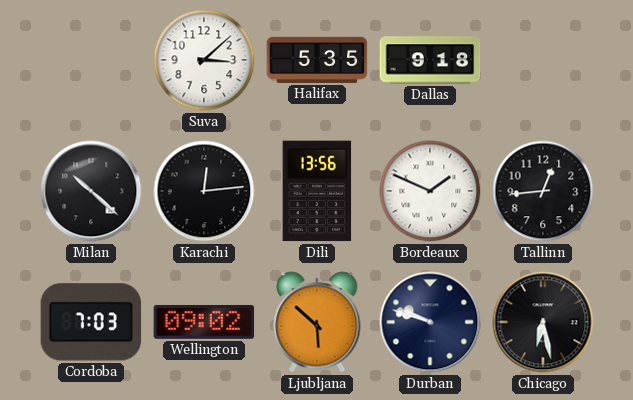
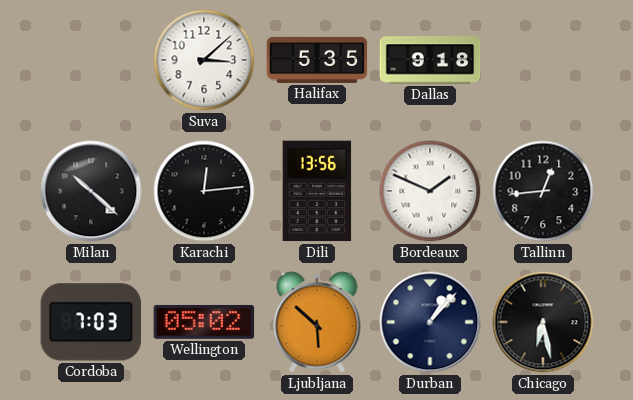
Wellington: 09:02 -> 05:02
Durban: 9:48 -> 1:07
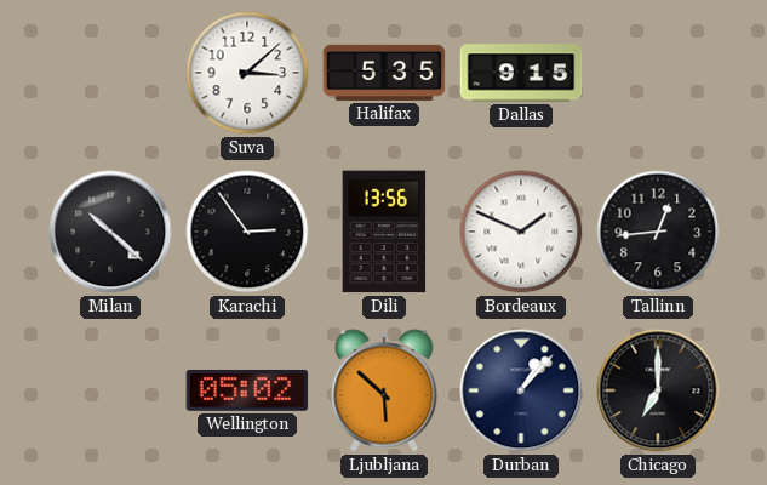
Dallas: 9:18 -> 9:15
Karachi: 12:14 -> 2:54
Cordoba: 7:03 -> none
Chicago: 6:28 -> 7:00
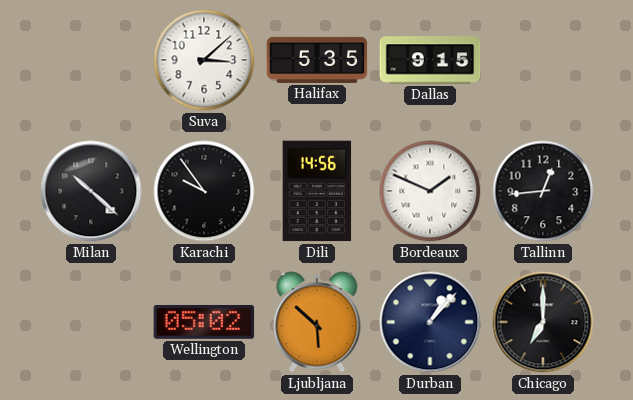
Karachi: 2:54 -> 9:54
Dili: 13:56 -> 14:56
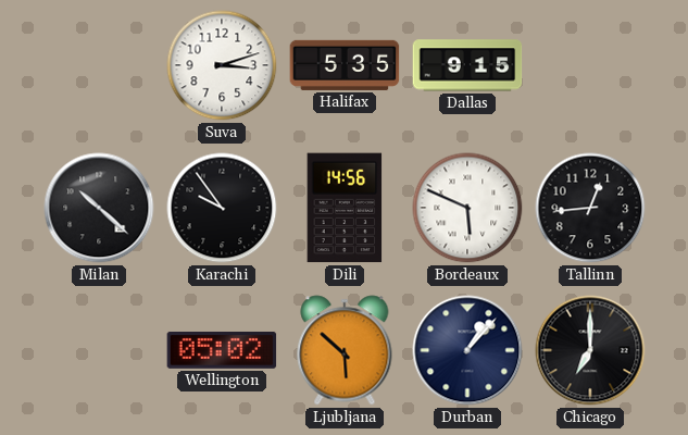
Suva: 3:08 -> 3:12
Bordeaux: 1:49 -> 5:49
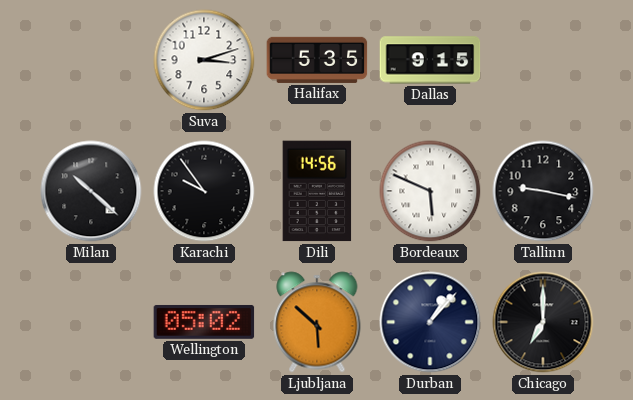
Tallinn: 12:44 -> 9:17
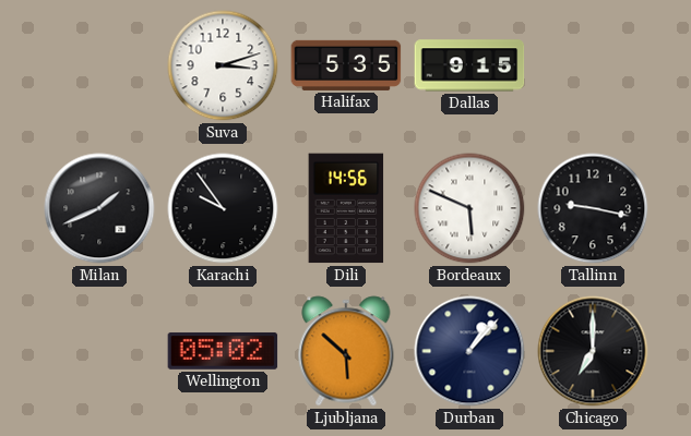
Milan: 10:22 -> 1:41
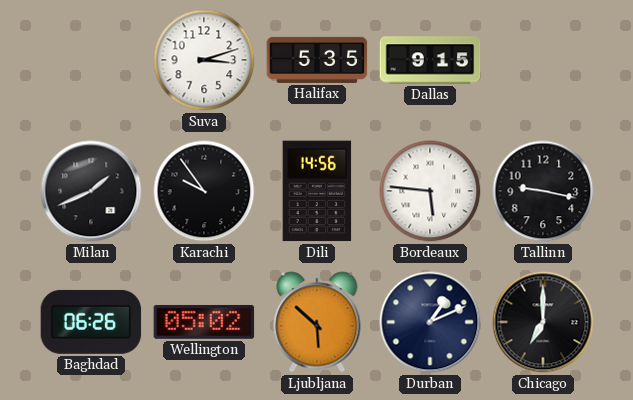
Bordeaux: 5:49 -> 5:46
Baghdad: none -> 06:26
Durban: 1:07 -> 1:11
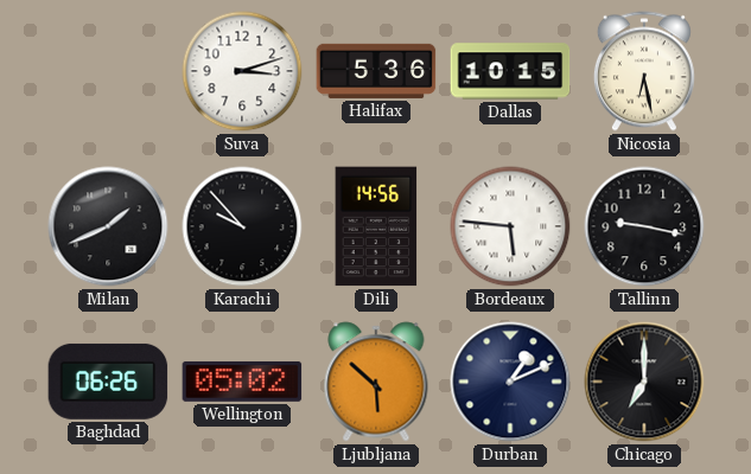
Halifax: 5:35 -> 5:36
Dallas: 9:15 -> 10:15
Nicosia: none -> 6:28
Karachi: 9:54 -> 9:53
